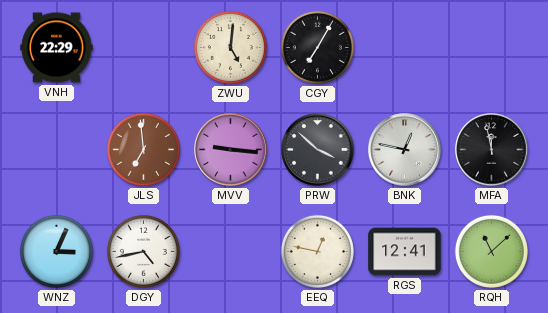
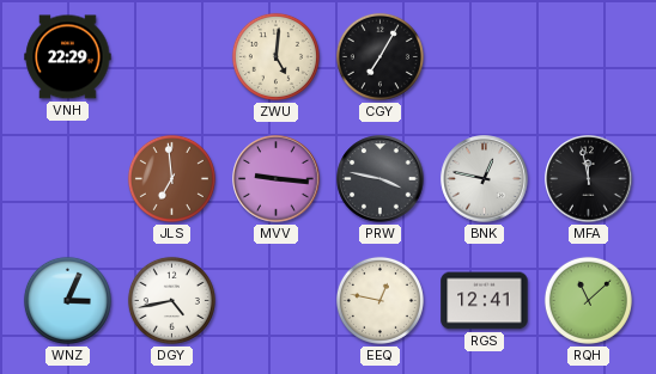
PRW: 3:52 -> 3:47
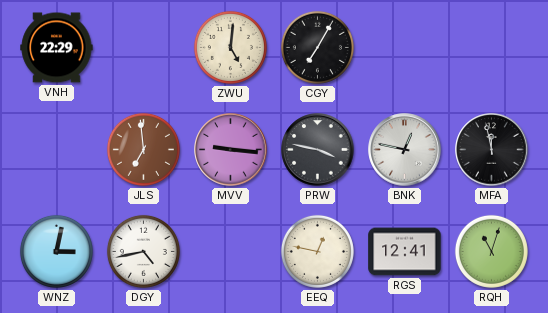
WNZ: 3:04 -> 3:02
RQH: 11:08 -> 11:03
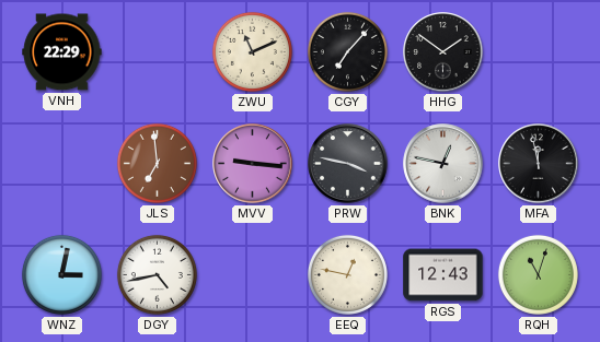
ZWU: 5:01 -> 11:11
CGY: 7:05 -> 7:07
HHG: none -> 1:51
RGS: 12:41 -> 12:43
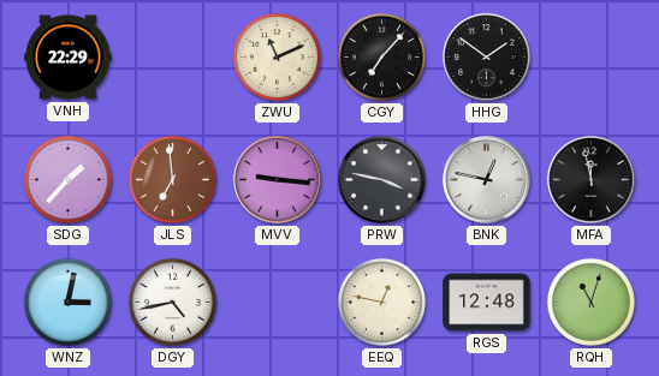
SDG: none -> 1:37
RGS: 12:43 -> 12:48
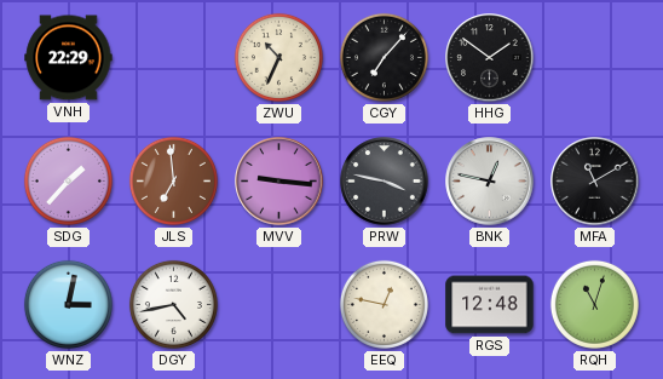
ZWU: 11:11 -> 10:34
MFA: 11:58 -> 11:10
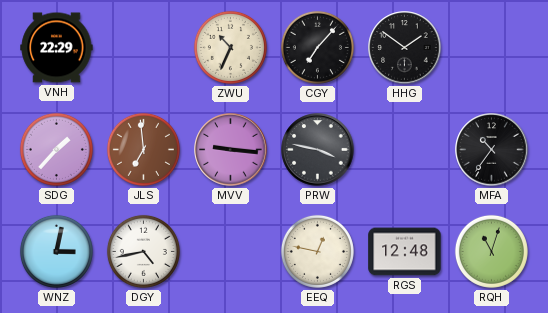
BNK: 12:47 -> none
MFA: 11:10 -> 10:36
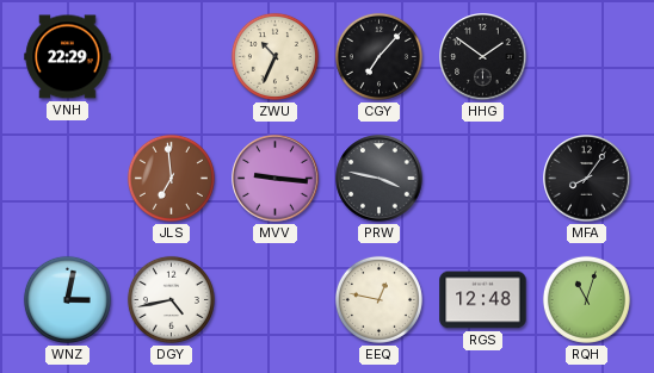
SDG: 1:37 -> none
MFA: 10:36 -> 8:06
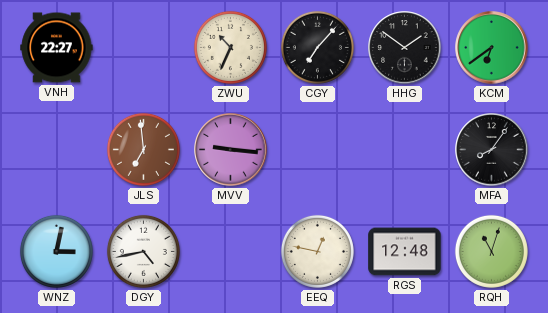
VNH: 22:29 -> 22:27
KCM: none -> 6:39
PRW: 3:47 -> none
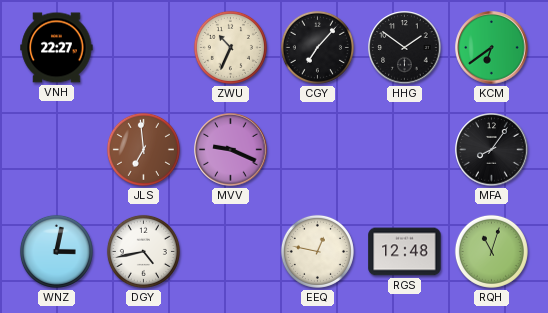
MVV: 9:16 -> 9:19
